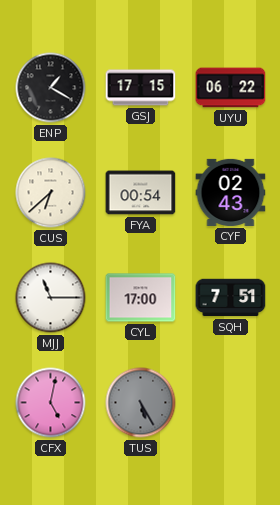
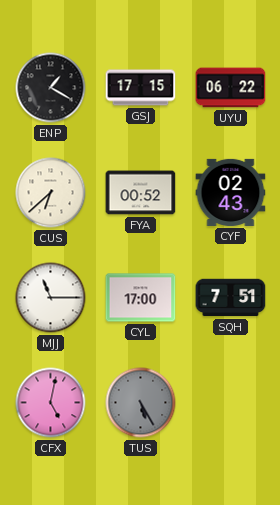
FYA: 00:54 -> 00:52
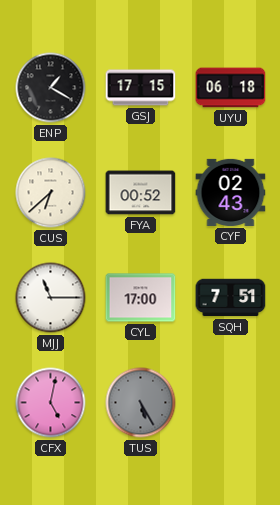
UYU: 06:22 -> 06:18
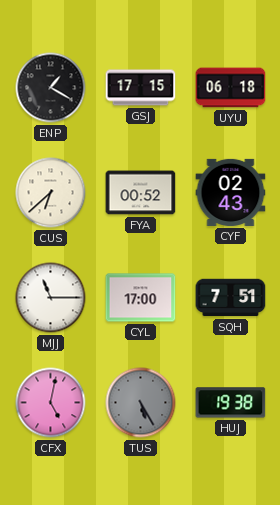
HUJ: none -> 19:38
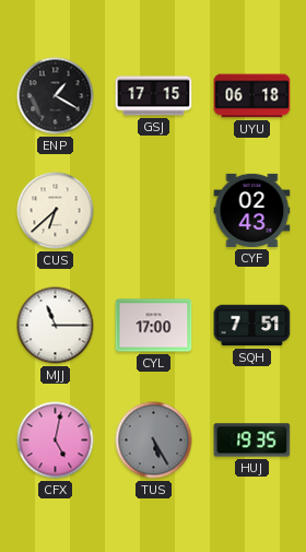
FYA: 00:52 -> none
HUJ: 19:38 -> 19:35
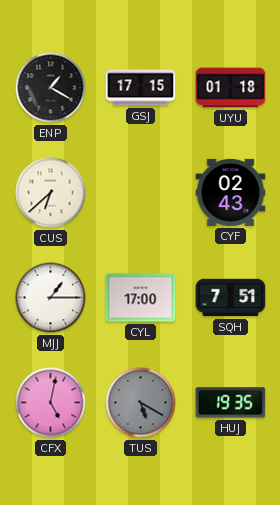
UYU: 06:18 -> 01:18
MJJ: 11:15 -> 1:15
TUS: 5:25 -> 5:20
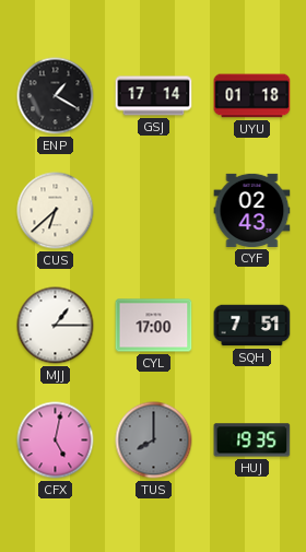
GSJ: 17:15 -> 17:14
TUS: 5:20 -> 8:00
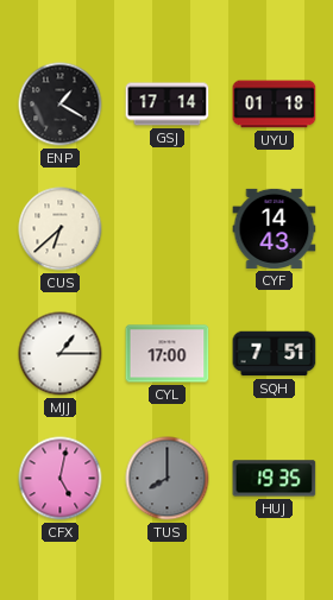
CYF: 02:43 -> 14:43
